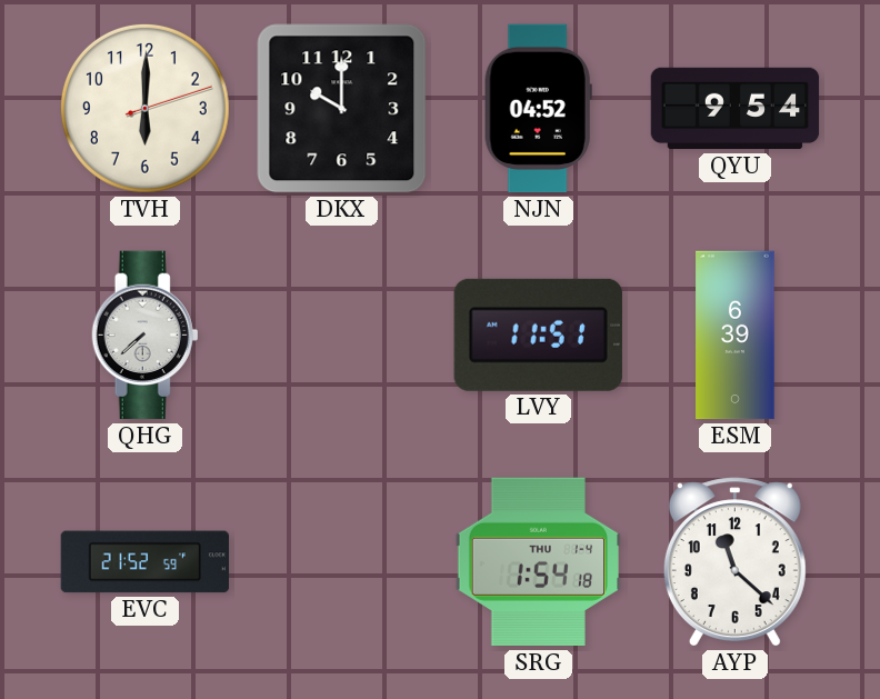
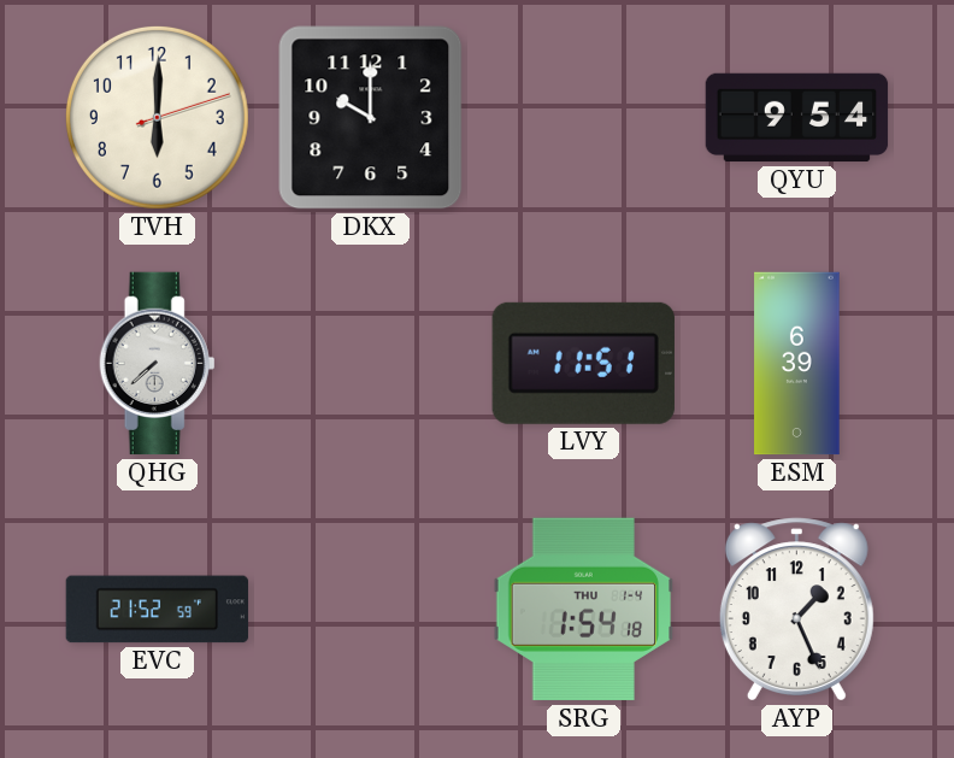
NJN: 04:52 -> none
AYP: 11:22 -> 1:26
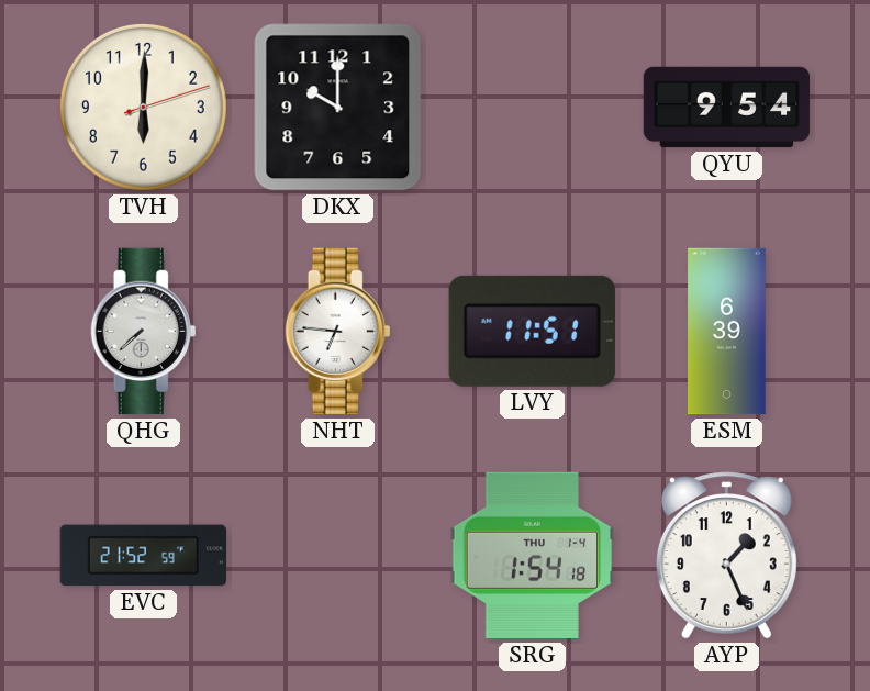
NHT: none -> 6:46
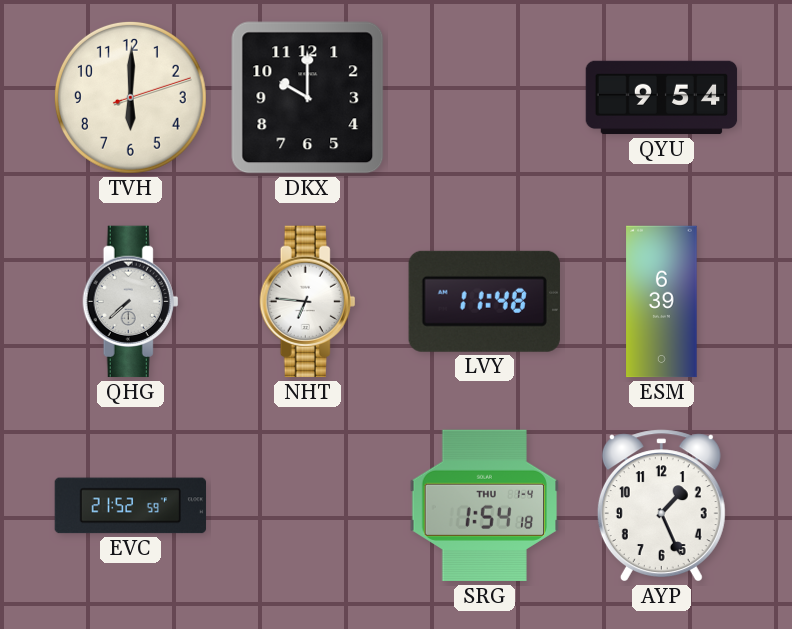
LVY: 11:51 -> 11:48
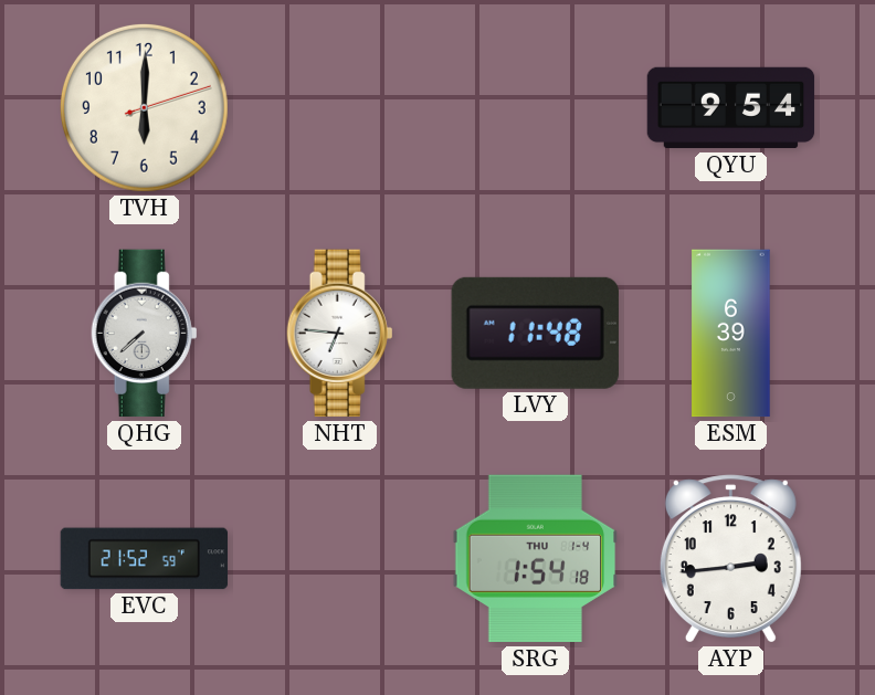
DKX: 10:00 -> none
AYP: 1:26 -> 2:44
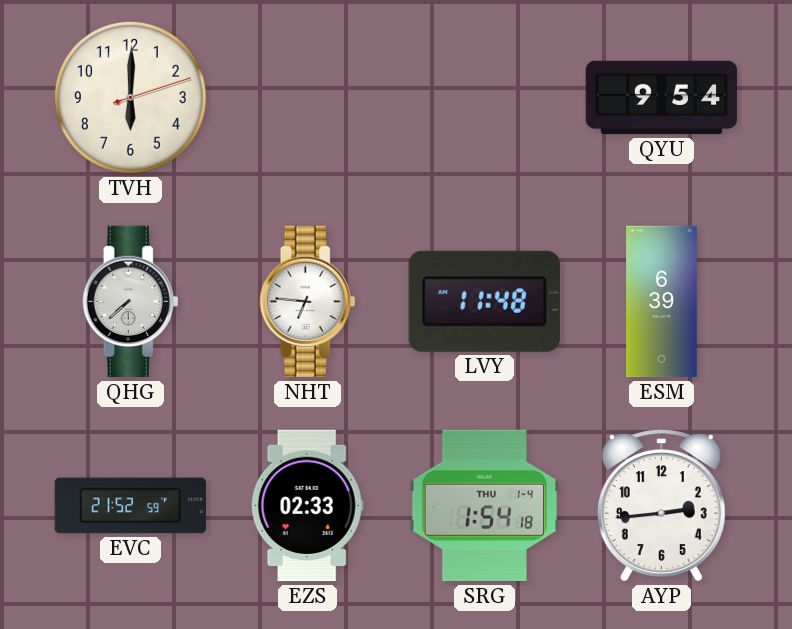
EZS: none -> 02:33
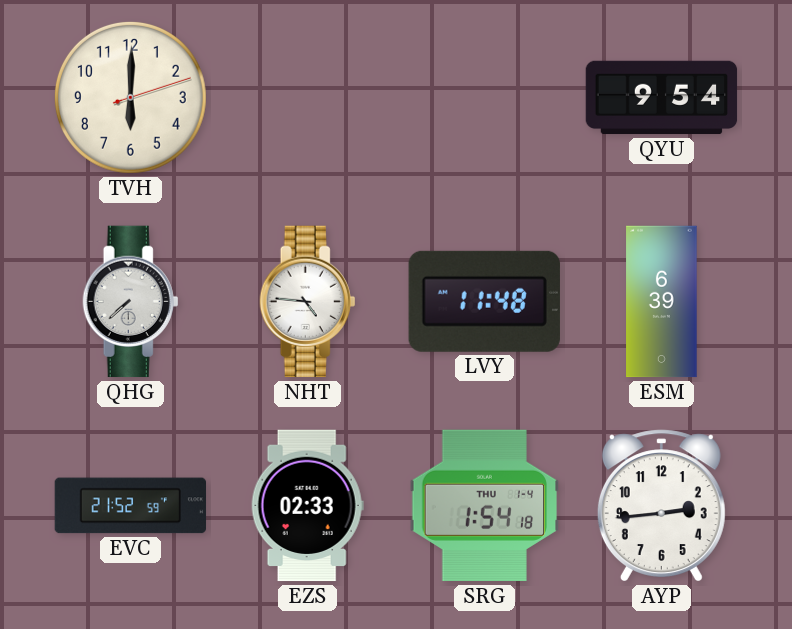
NHT: 6:46 -> 4:46
